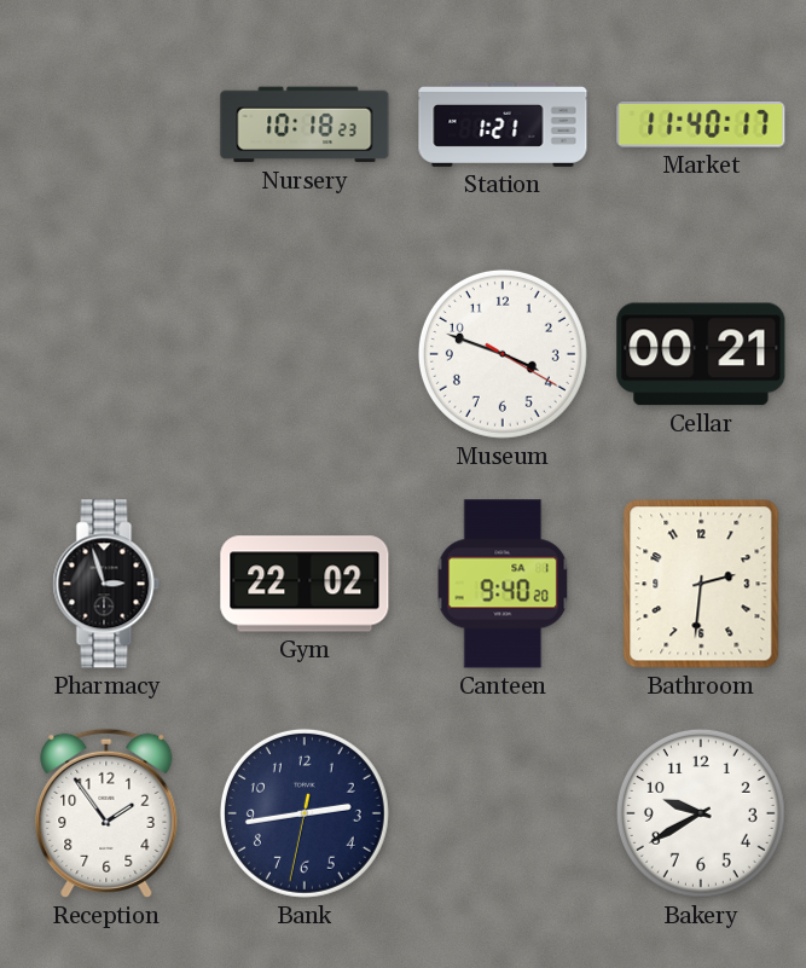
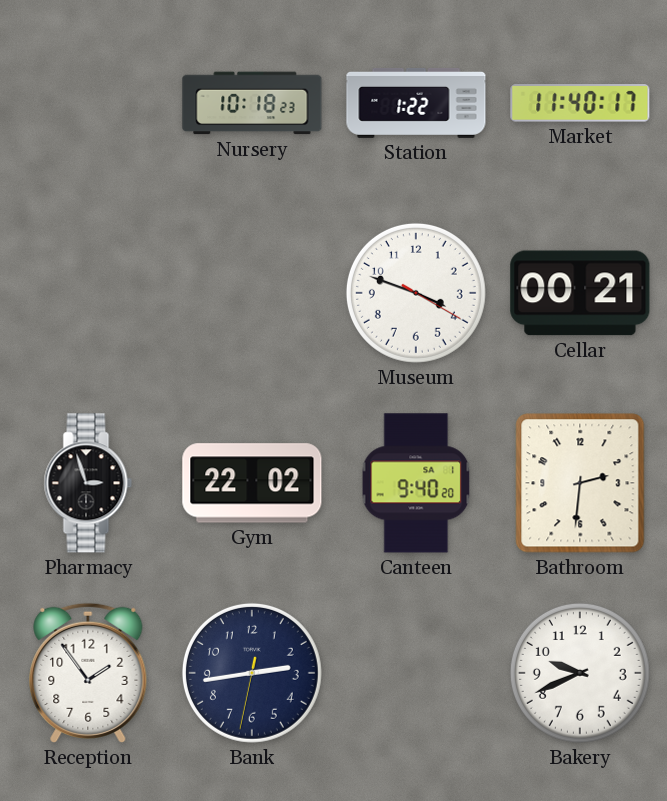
Station: 1:21 -> 1:22
Bakery: 9:40 -> 9:41
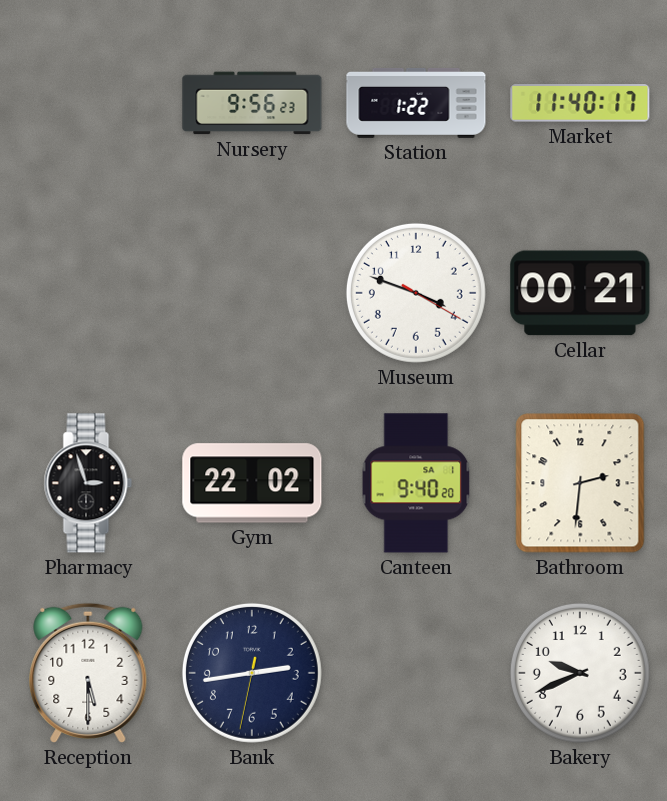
Nursery: 10:18 -> 9:56
Reception: 1:54 -> 5:30
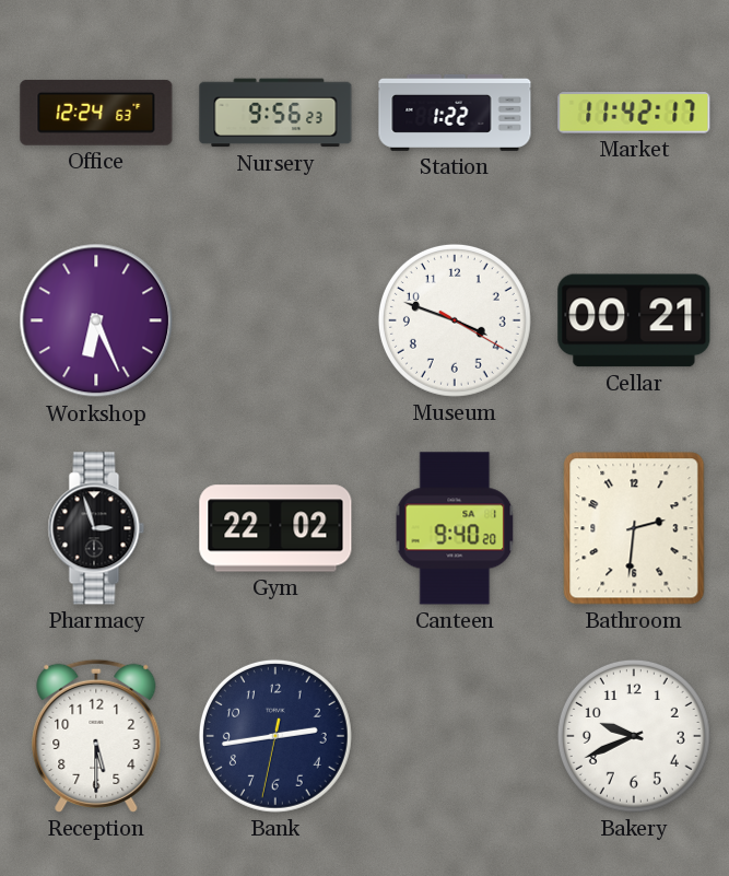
Office: none -> 12:24
Market: 11:40 -> 11:42
Workshop: none -> 6:26
